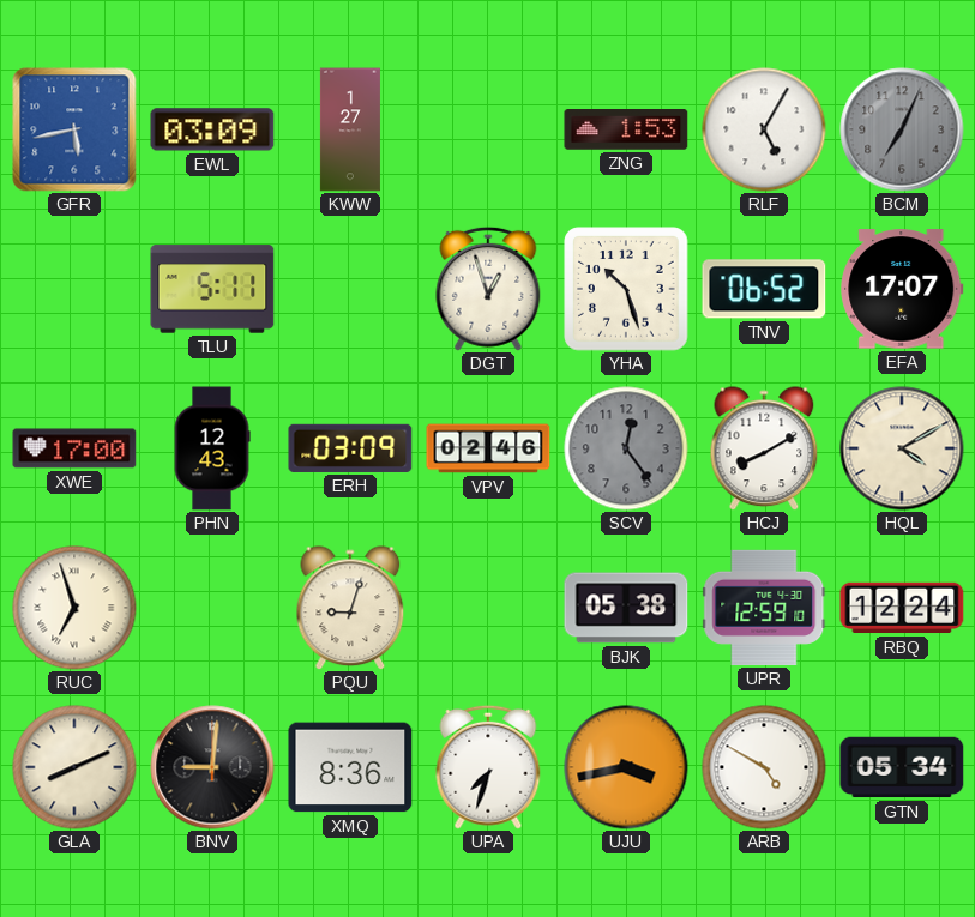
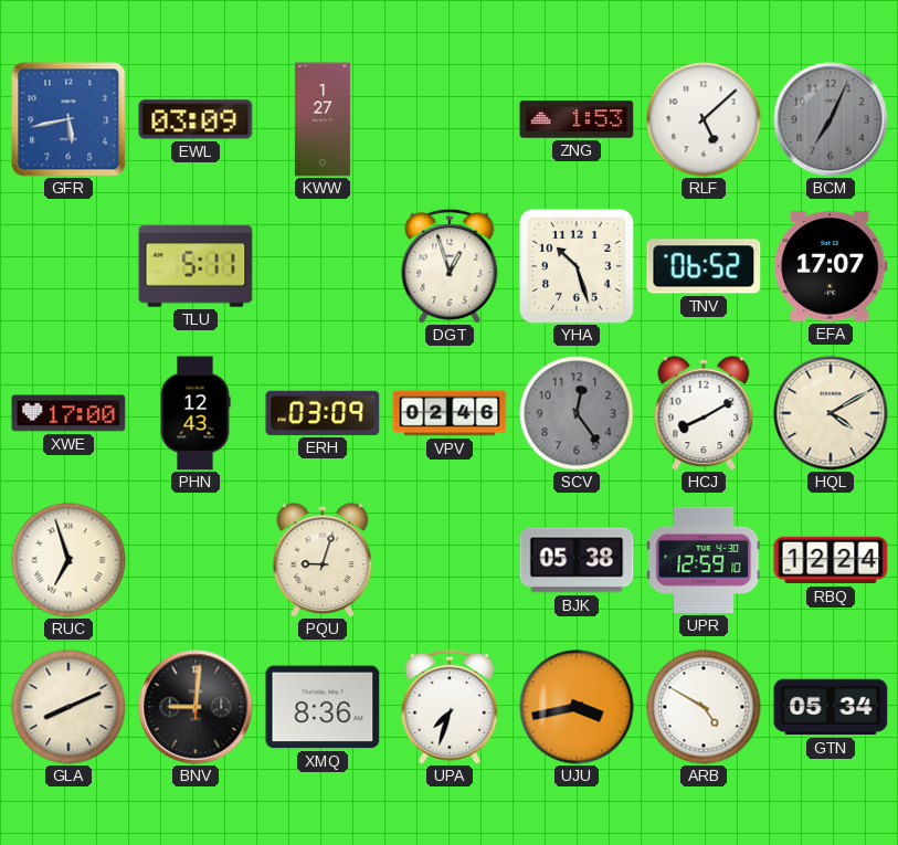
RLF: 5:05 -> 5:08
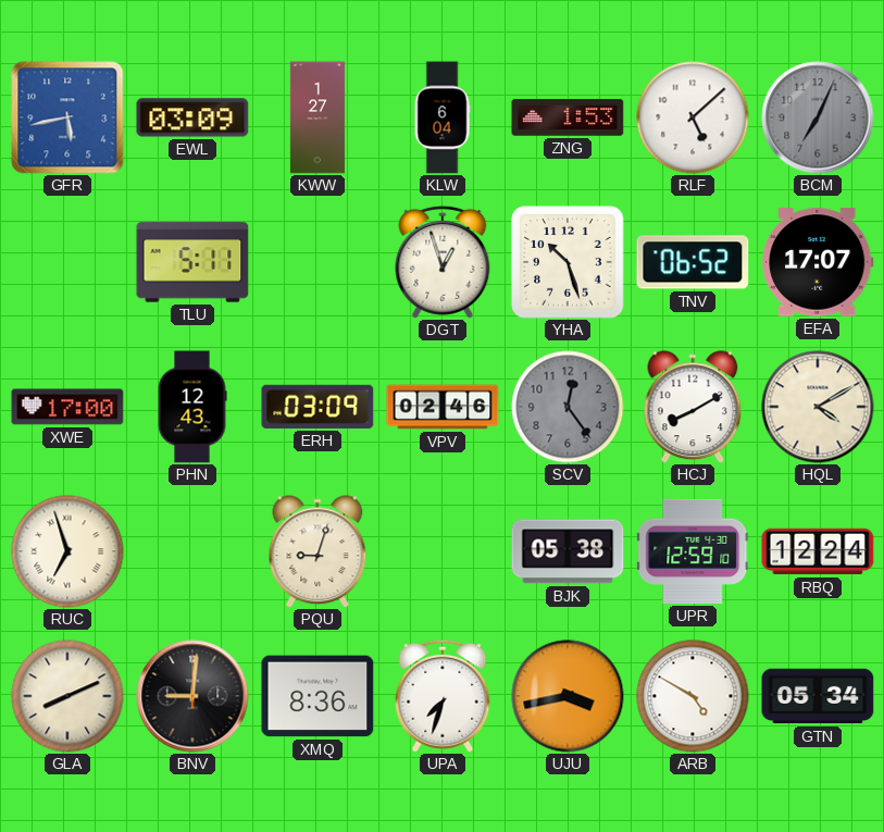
KLW: none -> 6:04
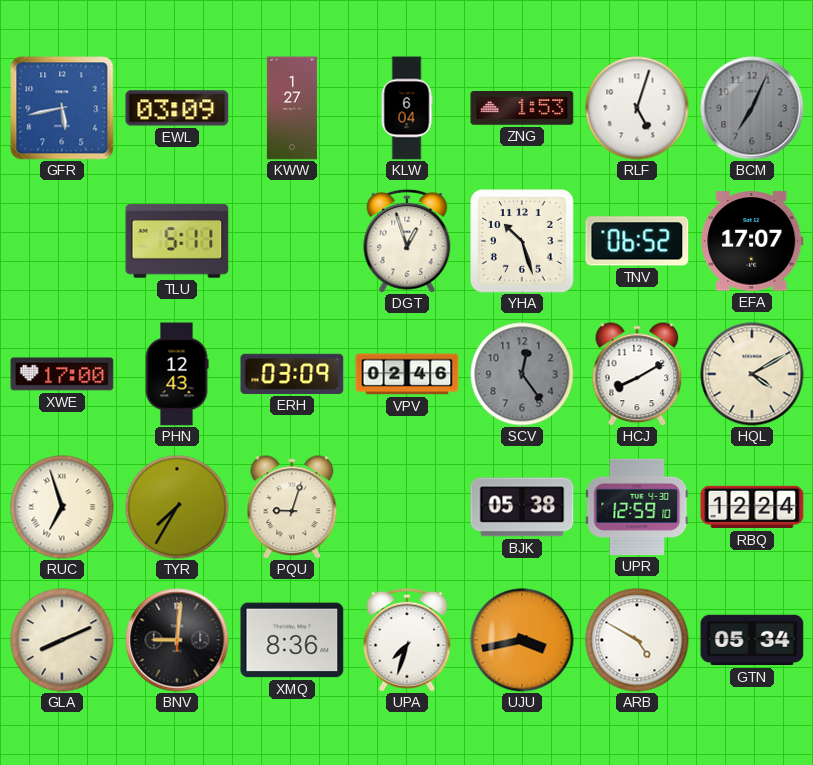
RLF: 5:08 -> 5:03
TYR: none -> 7:35
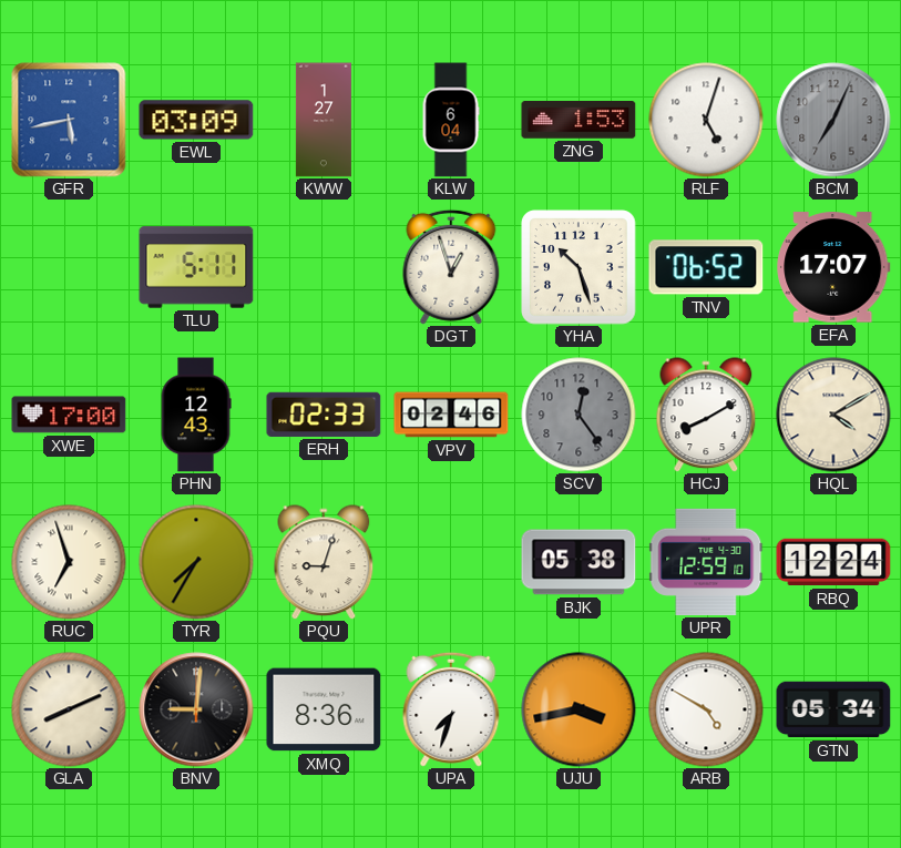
ERH: 03:09 -> 02:33
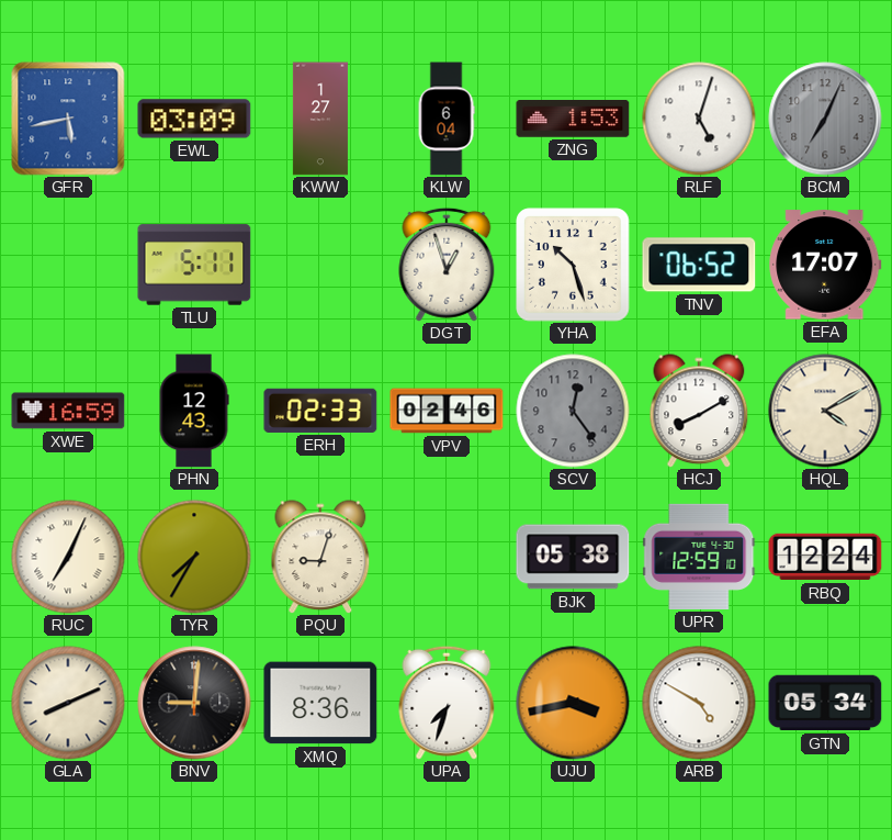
XWE: 17:00 -> 16:59
RUC: 6:57 -> 7:04
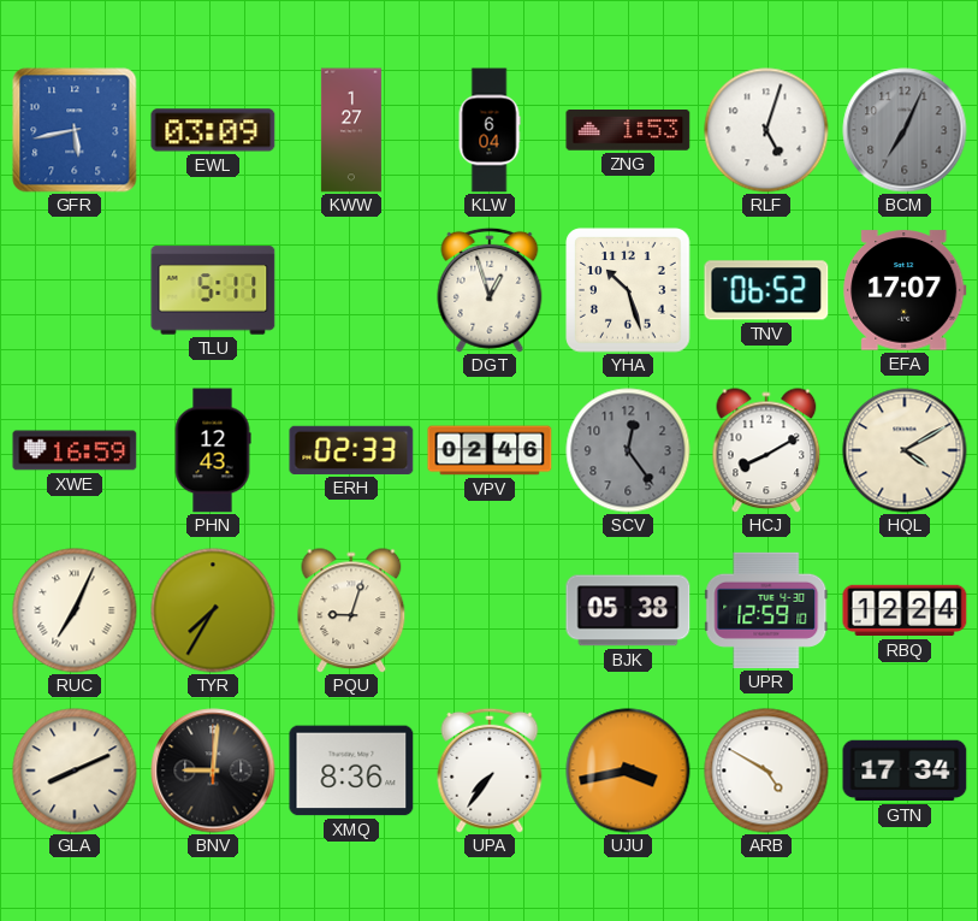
UPA: 7:33 -> 7:36
GTN: 05:34 -> 17:34
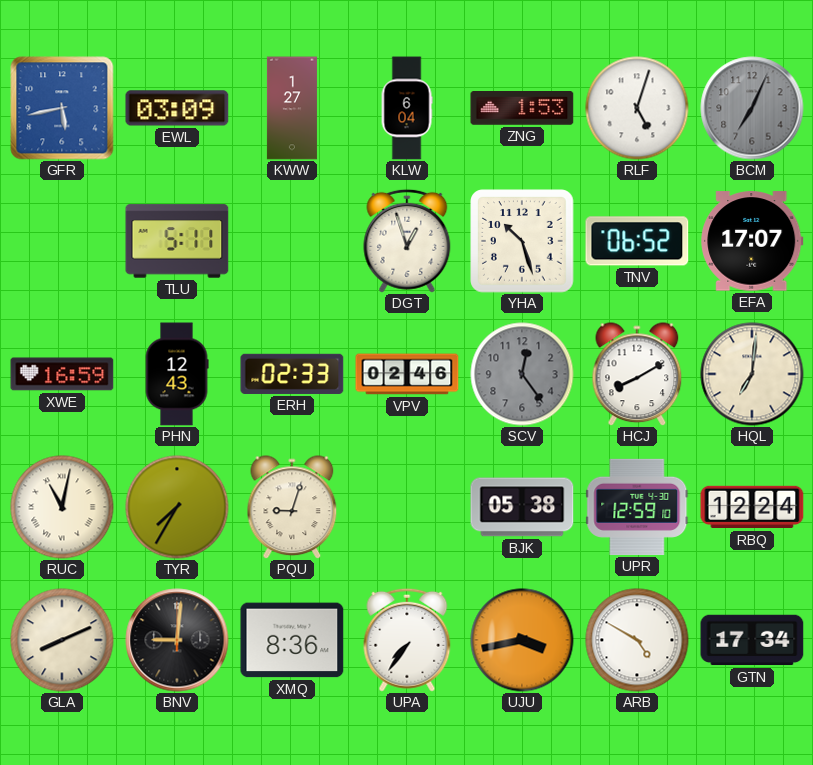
HQL: 4:10 -> 7:01
RUC: 7:04 -> 11:02
